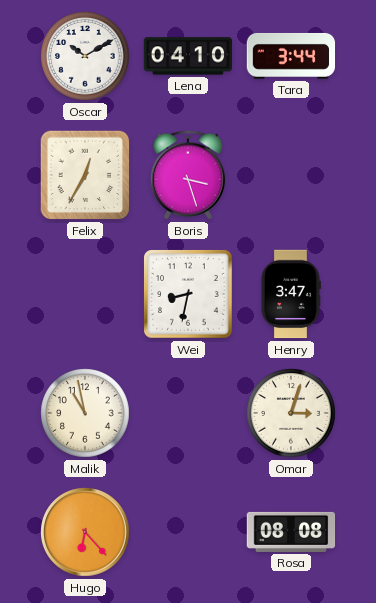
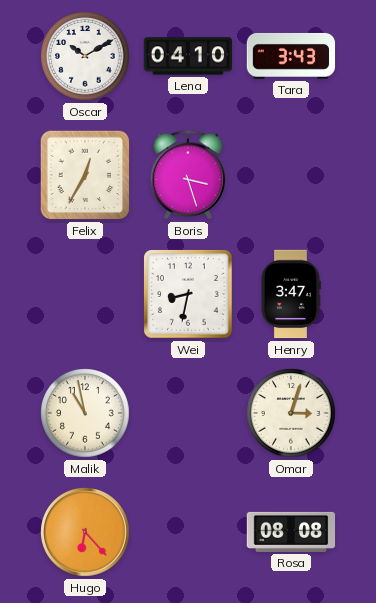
Tara: 3:44 -> 3:43
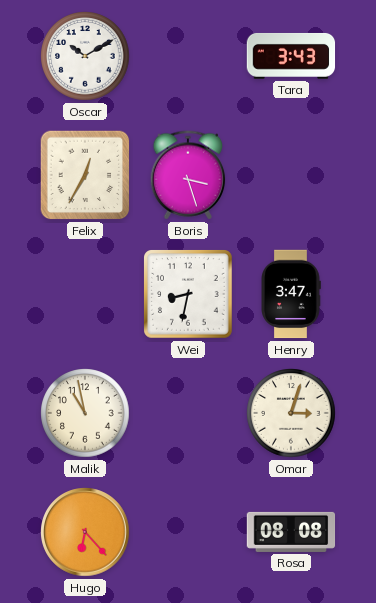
Lena: 04:10 -> none
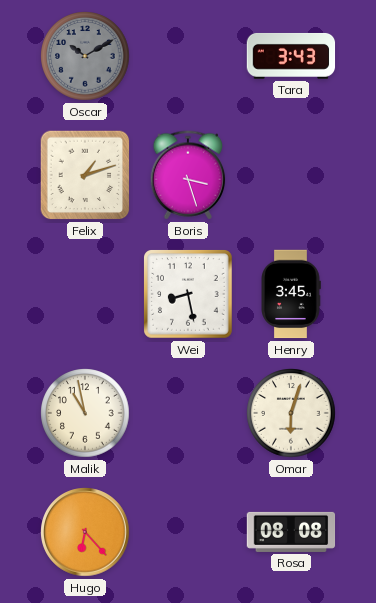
Oscar dial: white -> grey
Felix: 12:35 -> 1:12
Wei: 8:32 -> 8:28
Henry: 3:47 -> 3:45
Omar: 3:03 -> 6:03
